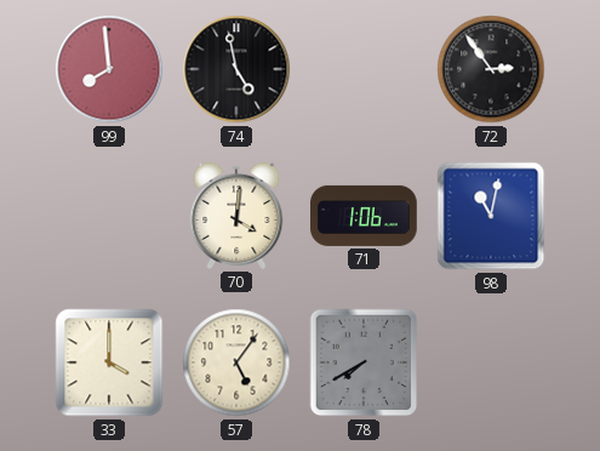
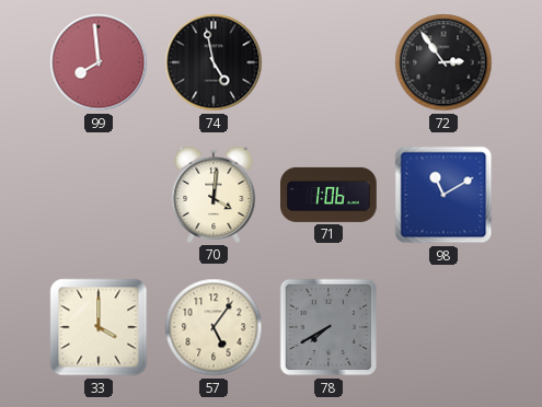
98: 11:02 -> 11:10
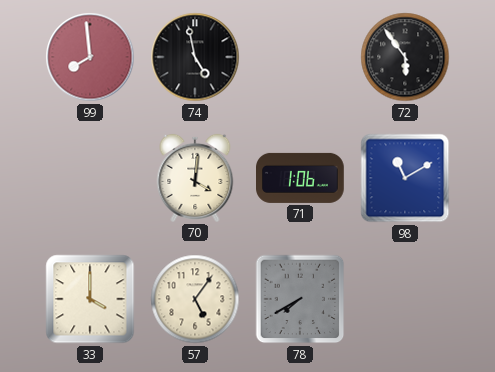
72: 2:54 -> 5:54
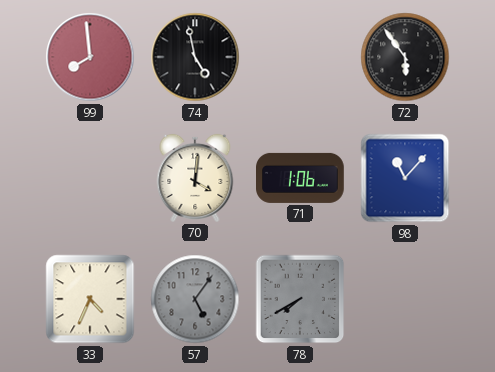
98: 11:10 -> 11:07
33: 4:00 -> 4:34
57 dial: cream -> grey
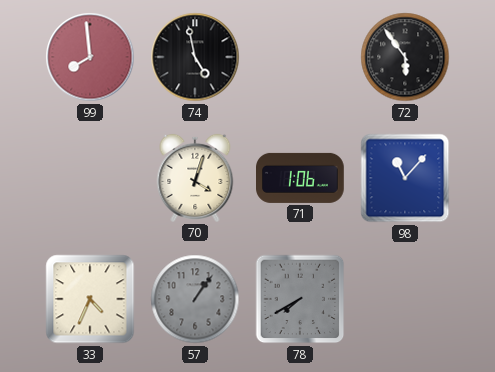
70: 4:01 -> 4:03
57: 5:06 -> 1:06
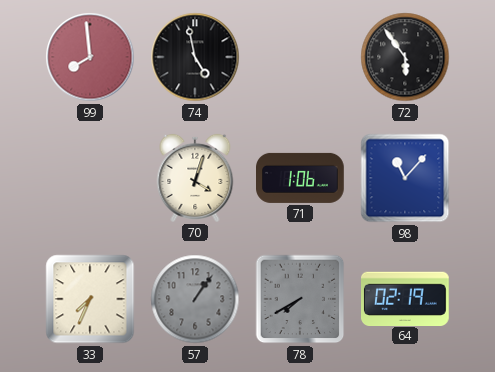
33: 4:34 -> 7:34
64: none -> 02:19
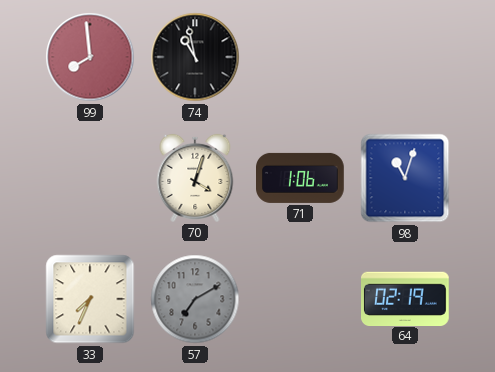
74: 4:58 -> 10:58
72: 5:54 -> none
98: 11:07 -> 11:03
57: 1:06 -> 7:10
78: 7:40 -> none
